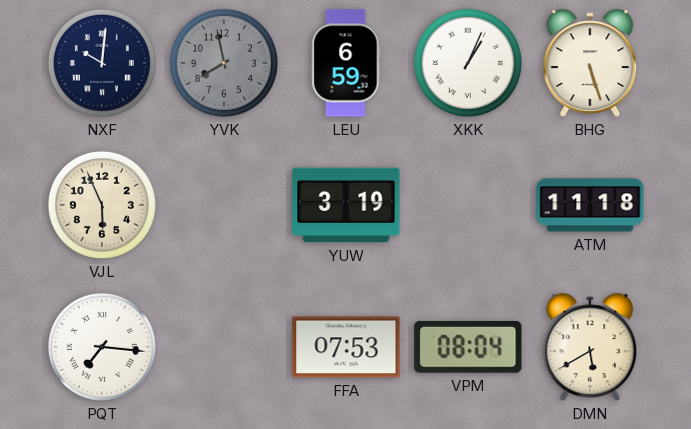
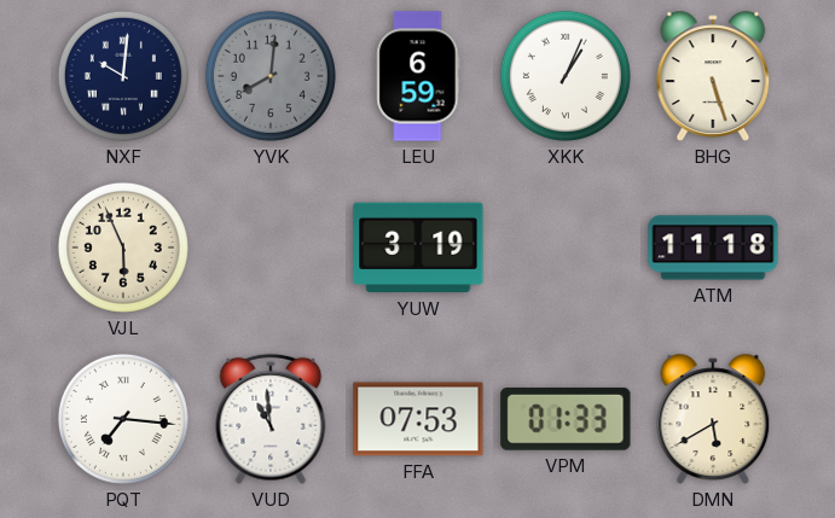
YVK: 7:58 -> 8:01
VUD: none -> 10:59
VPM: 08:04 -> 01:33
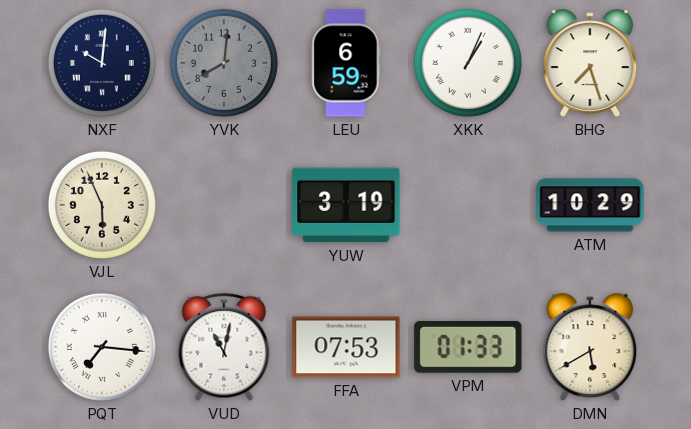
BHG: 5:27 -> 7:27
ATM: 11:18 -> 10:29
VUD: 10:59 -> 11:02
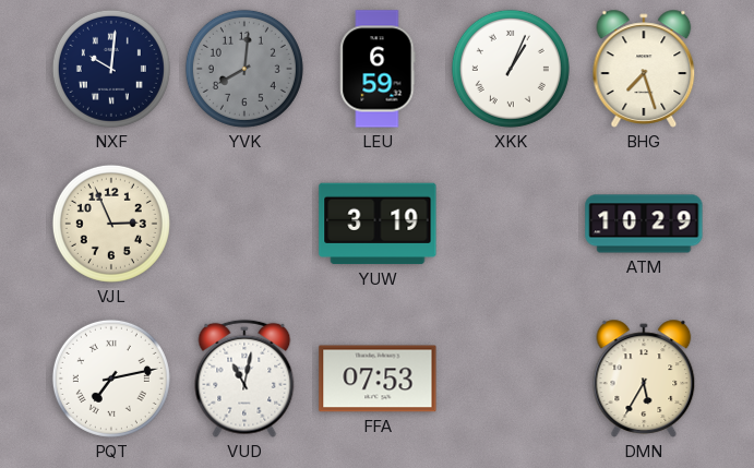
VJL: 5:56 -> 2:56
PQT: 7:16 -> 7:13
VPM: 01:33 -> none
DMN: 5:40 -> 5:35
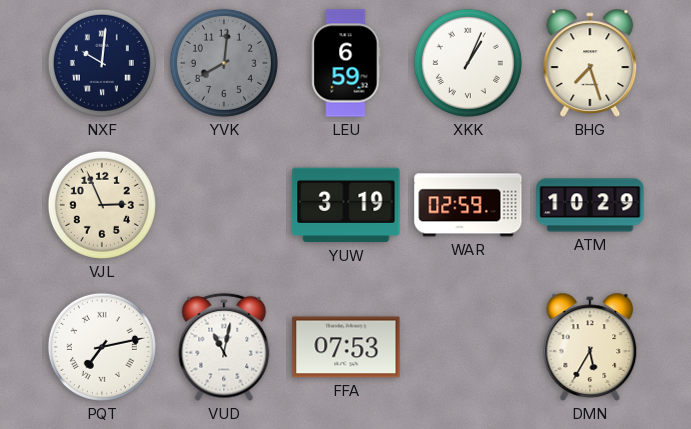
WAR: none -> 02:59
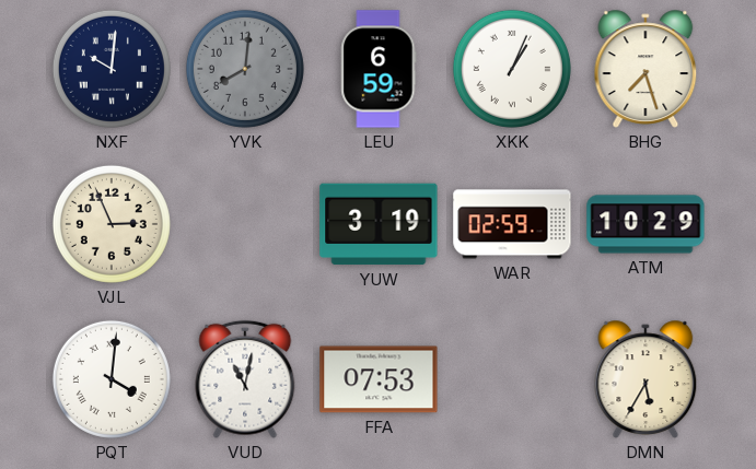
PQT: 7:13 -> 4:01
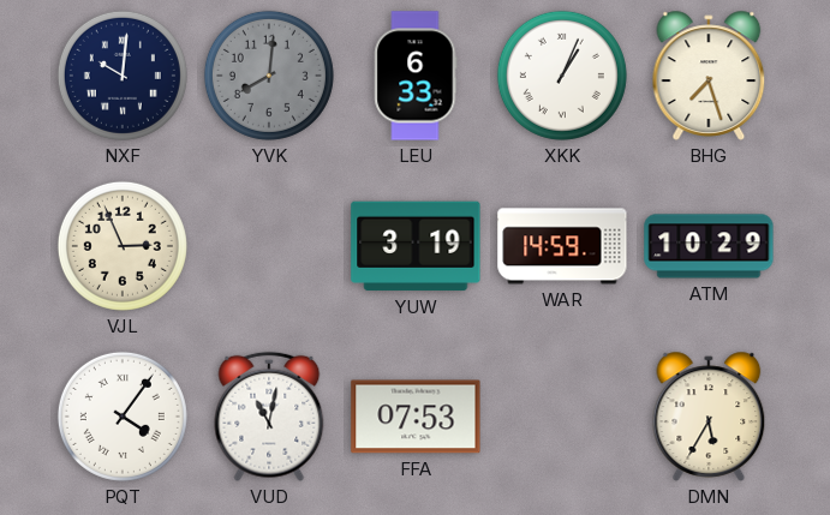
LEU: 6:59 -> 6:33
WAR: 02:59 -> 14:59
PQT: 4:01 -> 4:06
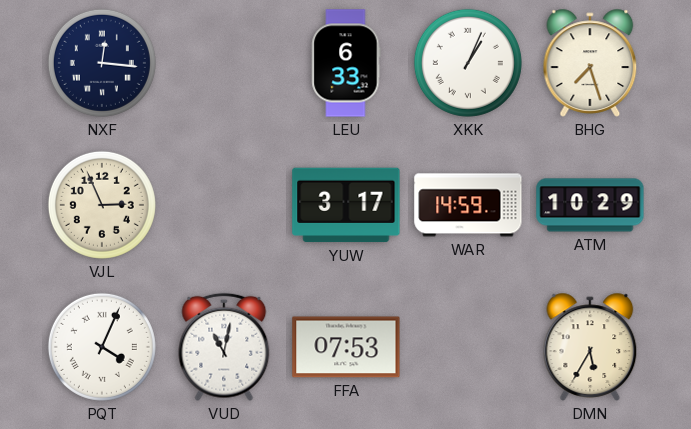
NXF: 10:01 -> 12:16
YVK: 8:01 -> none
YUW: 3:19 -> 3:17
PQT: 4:06 -> 4:04
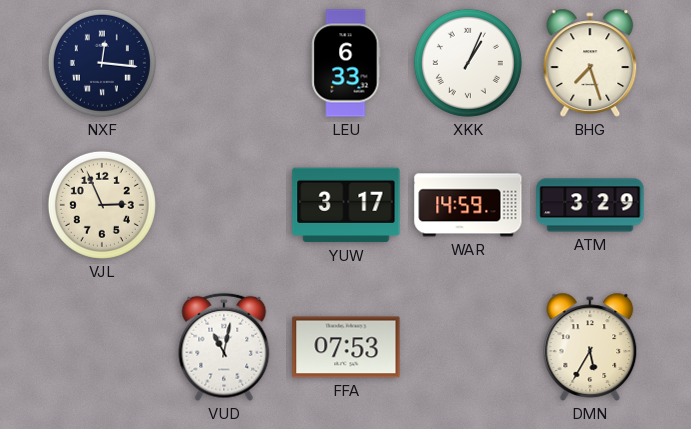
ATM: 10:29 -> 3:29
PQT: 4:04 -> none
